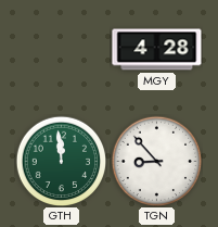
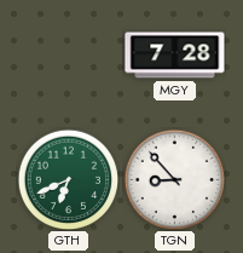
MGY: 4:28 -> 7:28
GTH: 11:59 -> 6:41
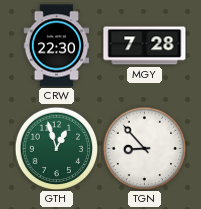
CRW: none -> 22:30
GTH: 6:41 -> 12:57
